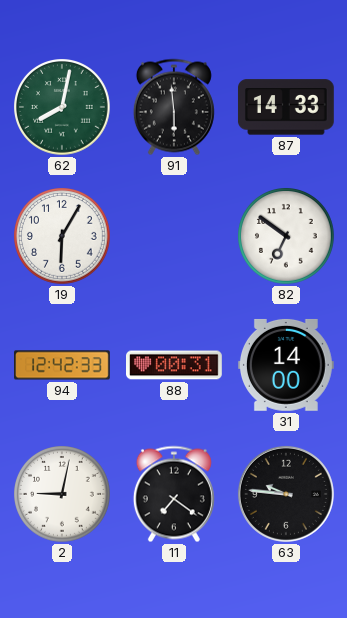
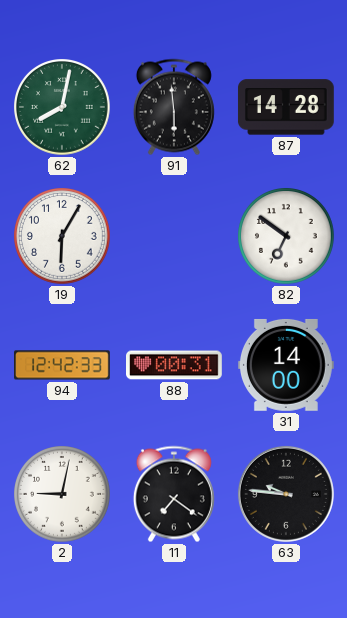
87: 14:33 -> 14:28
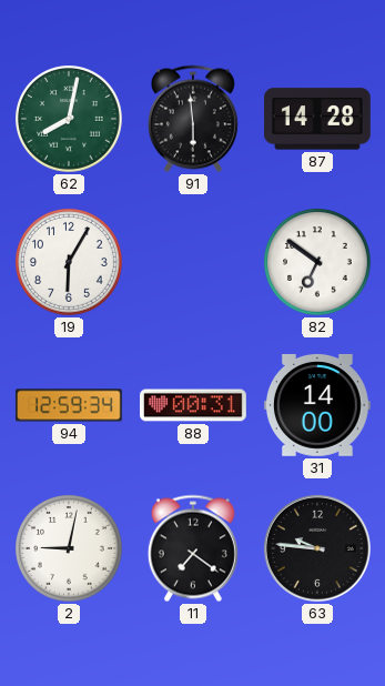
94: 12:42 -> 12:59
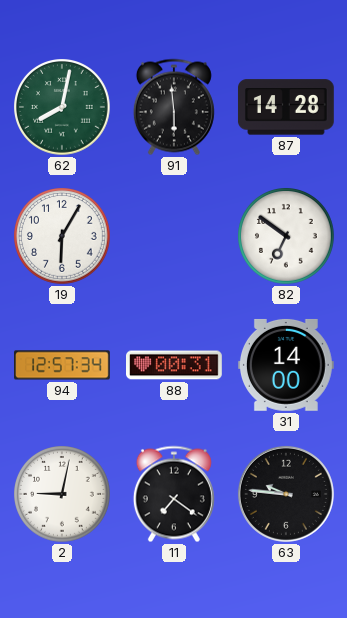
94: 12:59 -> 12:57
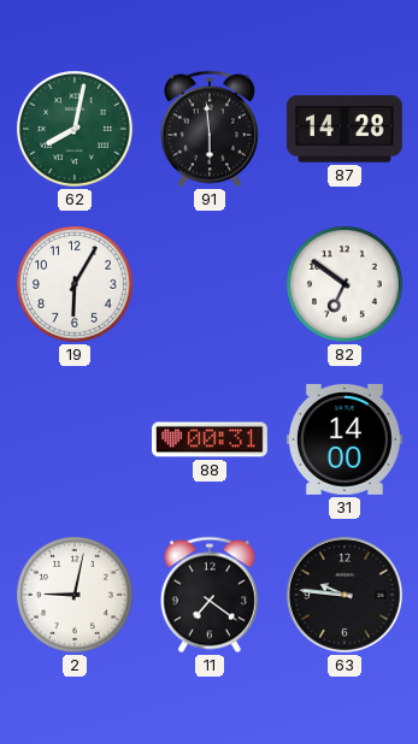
94: 12:57 -> none
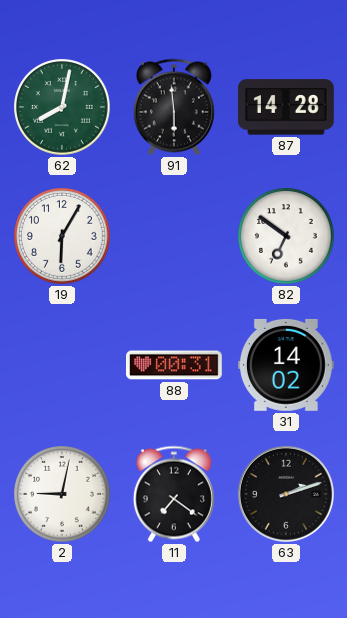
31: 14:00 -> 14:02
63: 9:46 -> 2:12
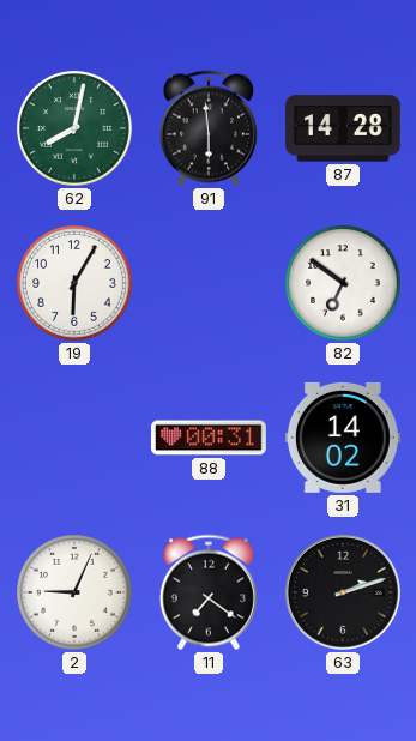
2: 9:02 -> 9:04
